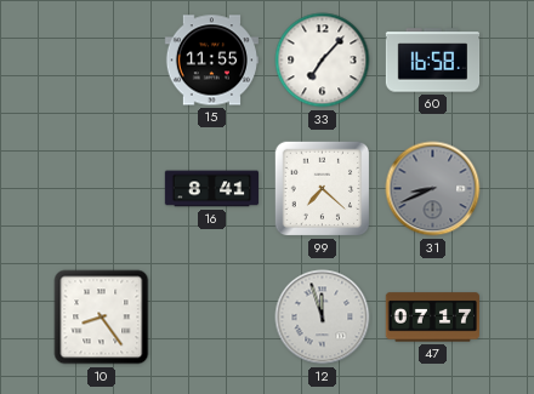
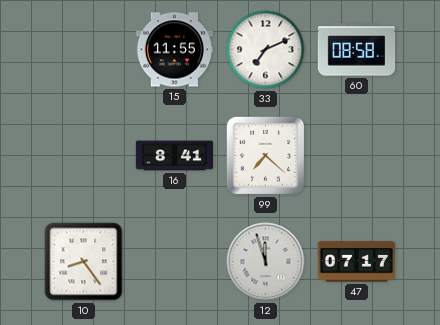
33: 7:07 -> 7:11
60: 16:58 -> 08:58
31: 8:41 -> none
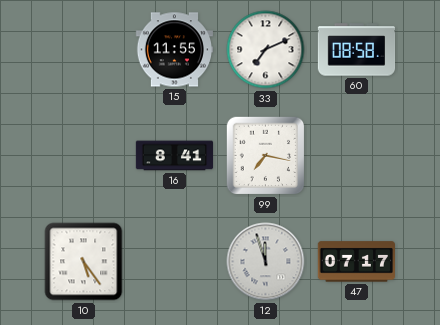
99: 7:22 -> 7:17
10: 8:24 -> 5:24
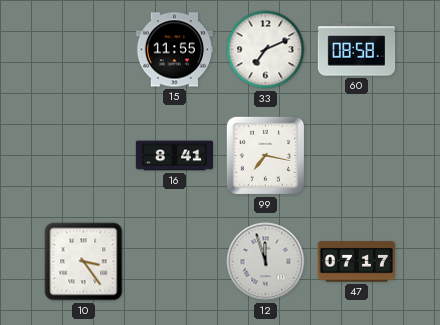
10: 5:24 -> 3:24
